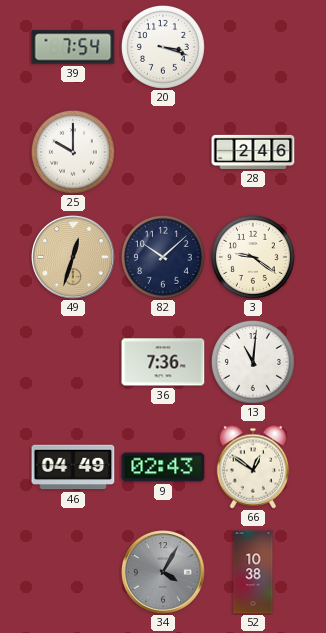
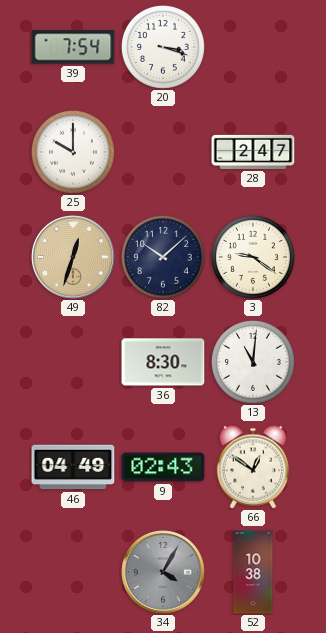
28: 2:46 -> 2:47
36: 7:36 -> 8:30
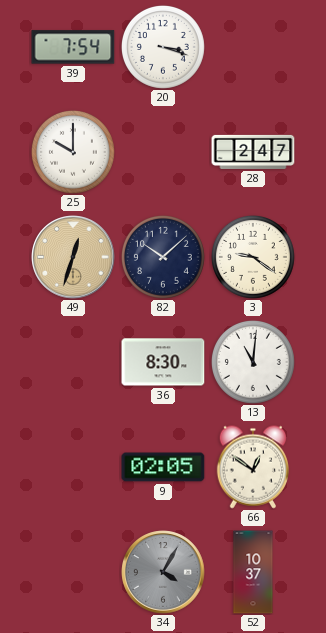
46: 04:49 -> none
9: 02:43 -> 02:05
52: 10:38 -> 10:37
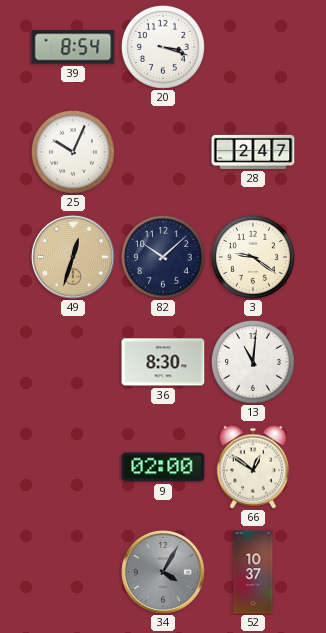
39: 7:54 -> 8:54
25: 10:00 -> 10:04
9: 02:05 -> 02:00
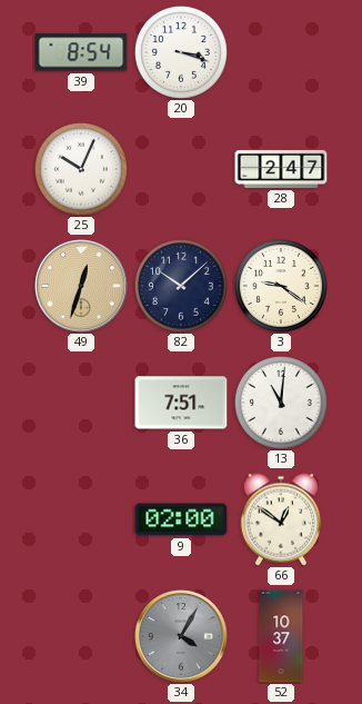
36: 8:30 -> 7:51
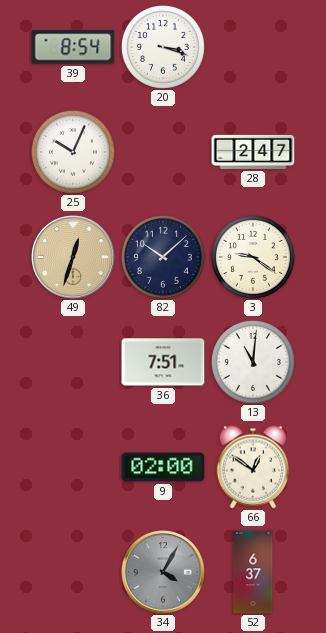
52: 10:37 -> 6:37
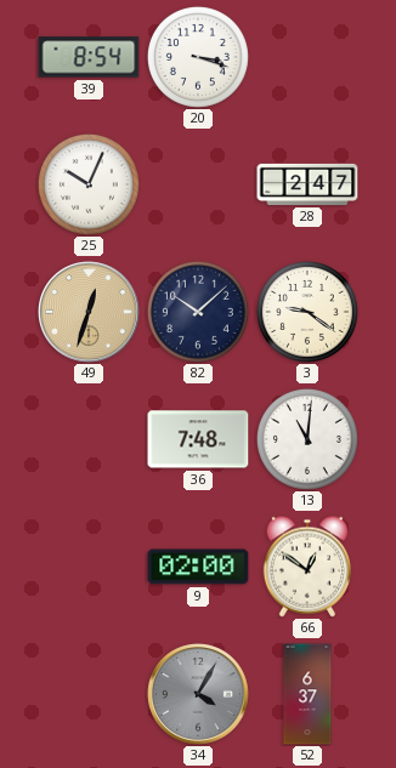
36: 7:51 -> 7:48
